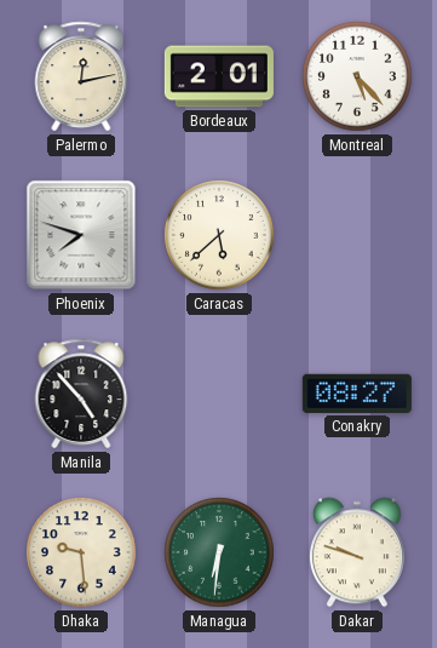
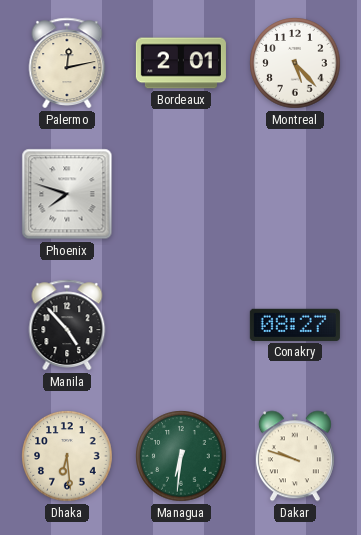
Caracas: 5:38 -> none
Dhaka: 9:29 -> 6:29
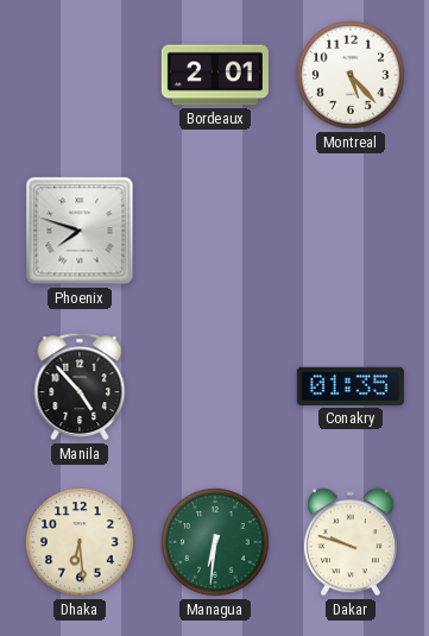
Palermo: 12:13 -> none
Conakry: 08:27 -> 01:35
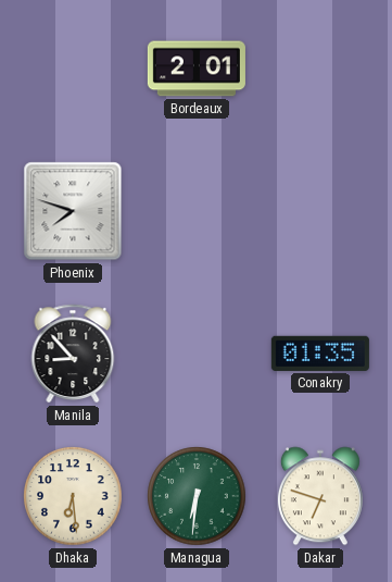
Montreal: 5:23 -> none
Manila: 4:53 -> 8:53
Dakar: 9:48 -> 6:48
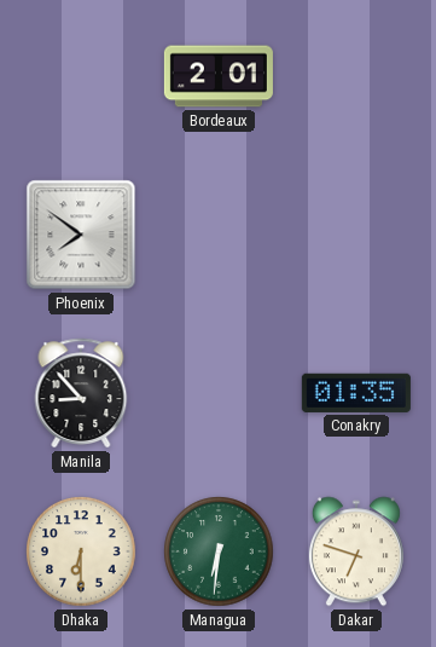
Phoenix: 7:48 -> 7:51
Dhaka: 6:29 -> 6:30
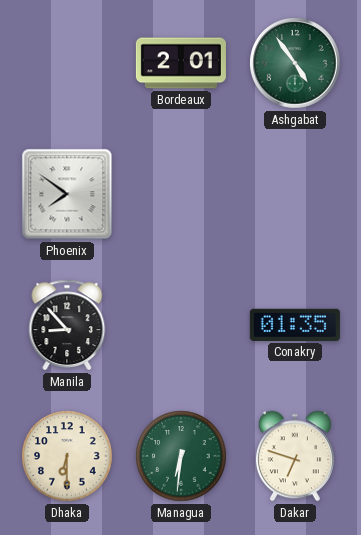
Ashgabat: none -> 4:54
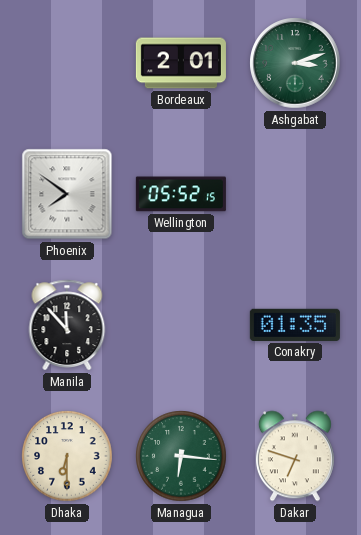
Ashgabat: 4:54 -> 3:12
Wellington: none -> 05:52
Manila: 8:53 -> 11:53
Managua: 6:31 -> 6:16
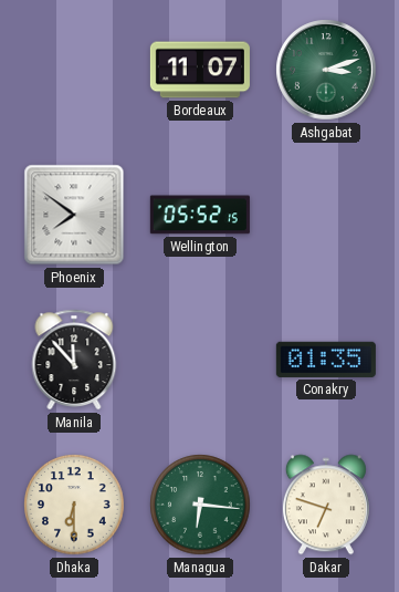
Bordeaux: 2:01 -> 11:07
